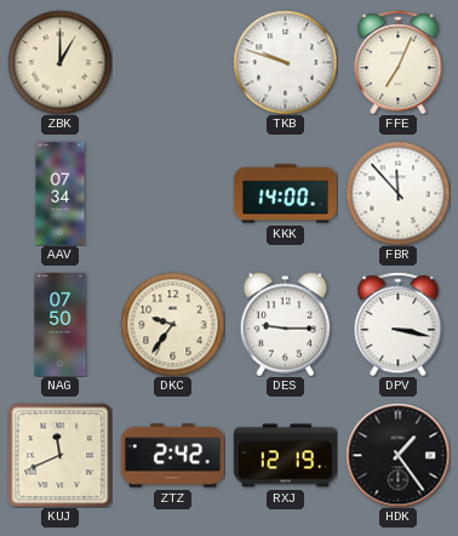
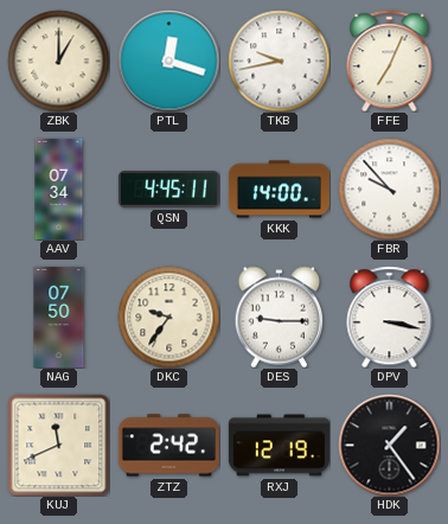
PTL: none -> 12:18
TKB: 9:48 -> 9:43
QSN: none -> 4:45
FBR: 11:53 -> 9:53
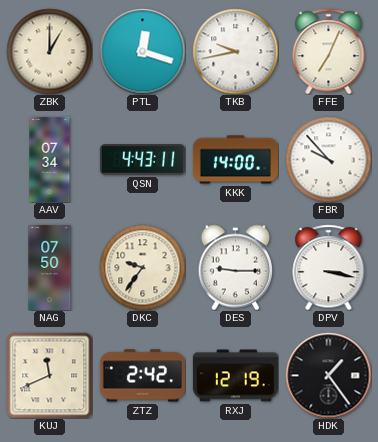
QSN: 4:45 -> 4:43
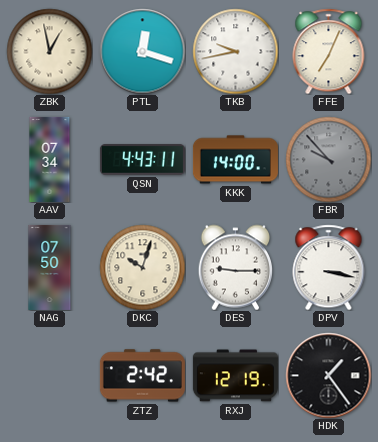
ZBK: 1:00 -> 12:58
FBR dial: white -> grey
DKC: 9:36 -> 10:03
KUJ: 11:41 -> none
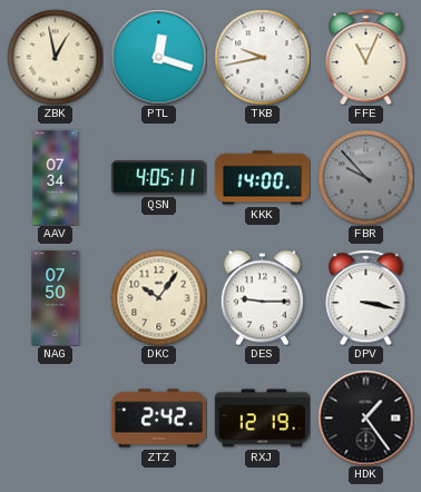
FFE: 7:04 -> 11:04
QSN: 4:43 -> 4:05
DKC: 10:03 -> 10:06
